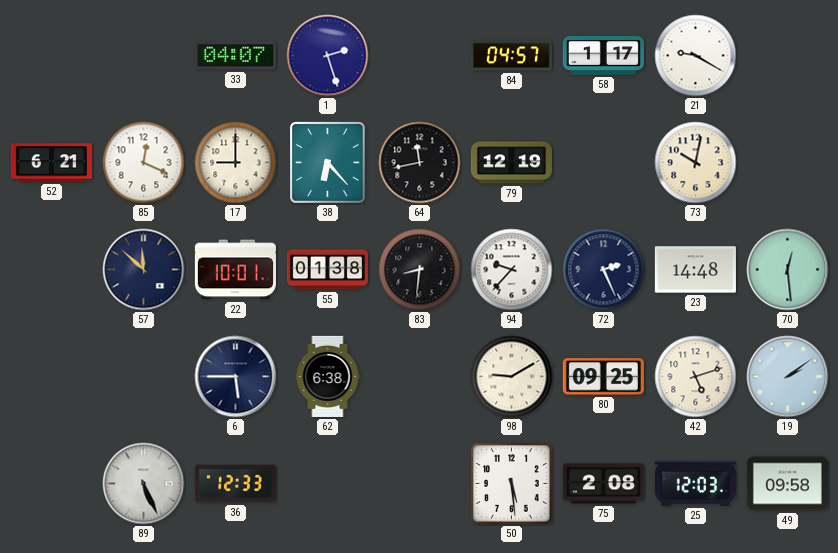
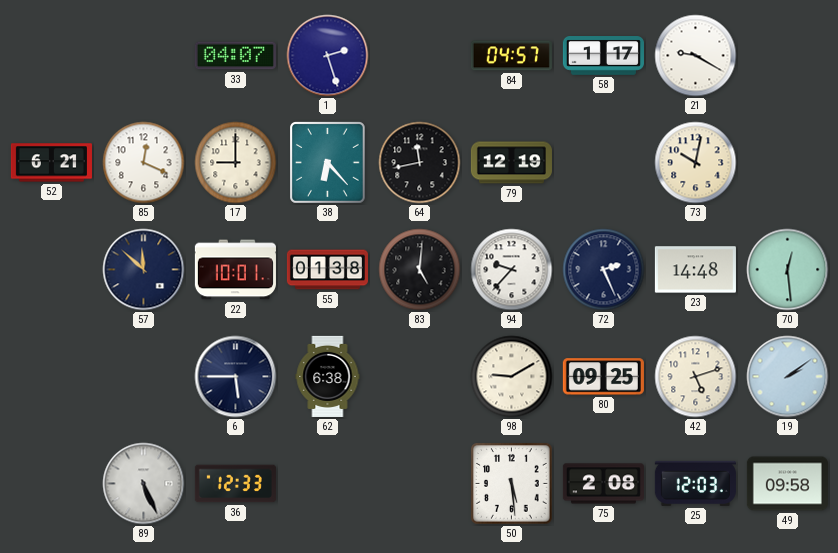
83: 8:31 -> 5:01
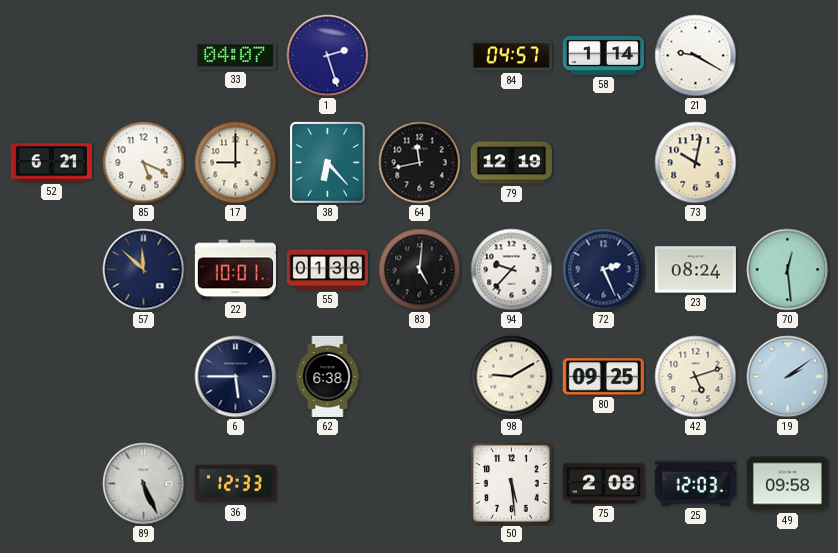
58: 1:17 -> 1:14
85: 12:19 -> 5:19
23: 14:48 -> 08:24
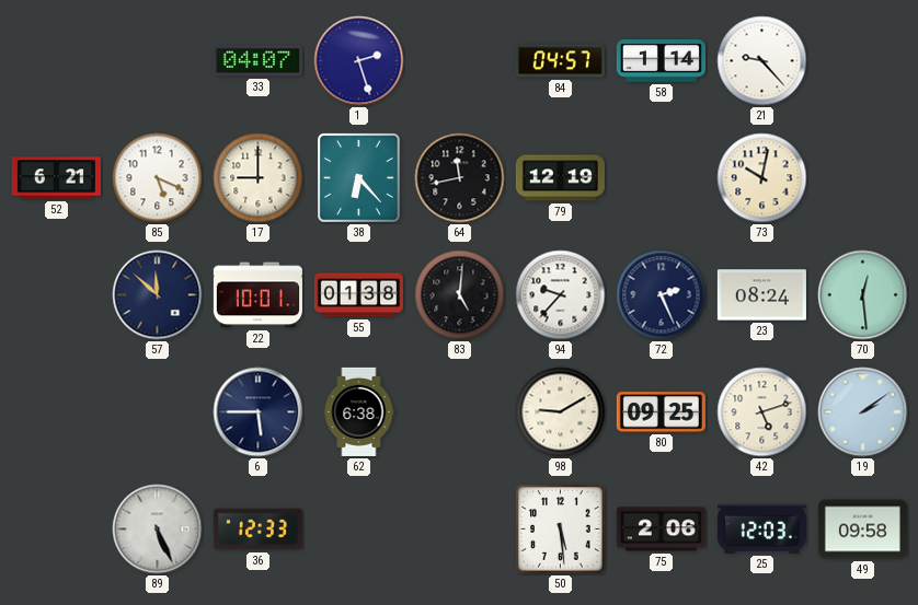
21: 9:20 -> 9:23
75: 2:08 -> 2:06
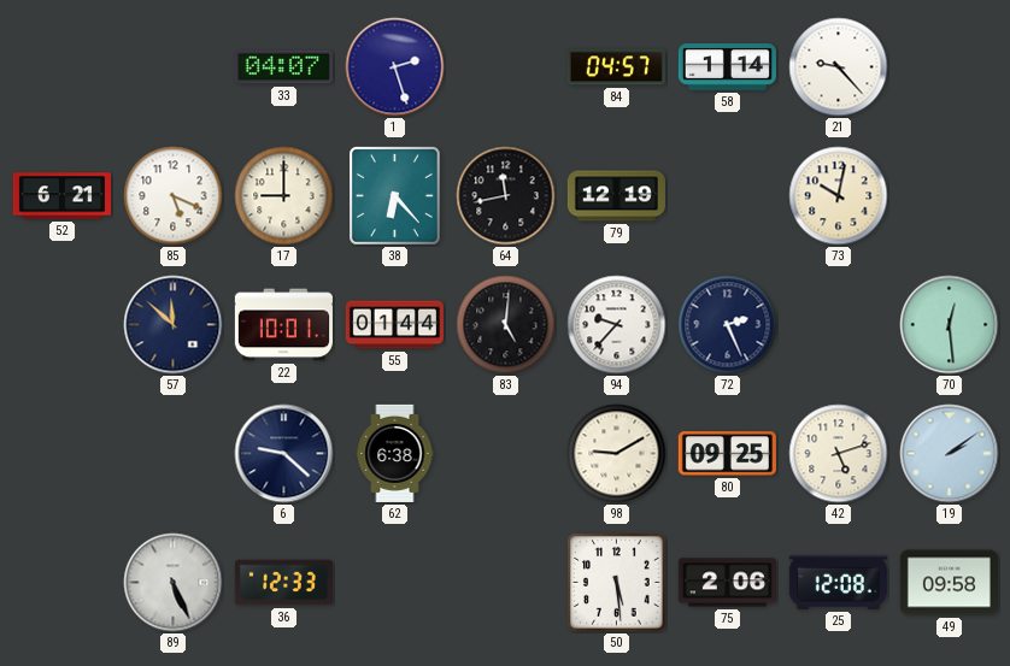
55: 01:38 -> 01:44
23: 08:24 -> none
6: 5:45 -> 9:22
25: 12:03 -> 12:08
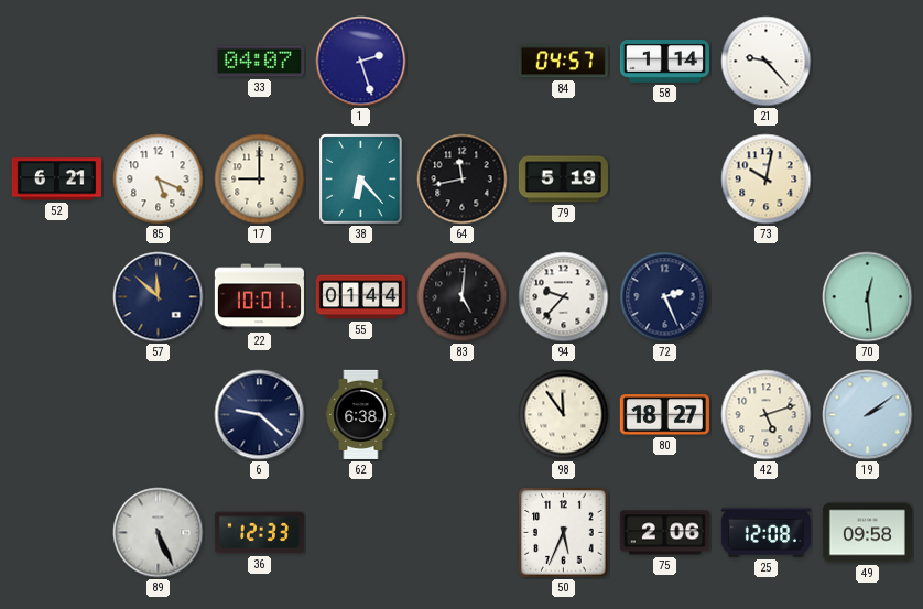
79: 12:19 -> 5:19
98: 9:10 -> 11:54
80: 09:25 -> 18:27
50: 5:29 -> 5:34
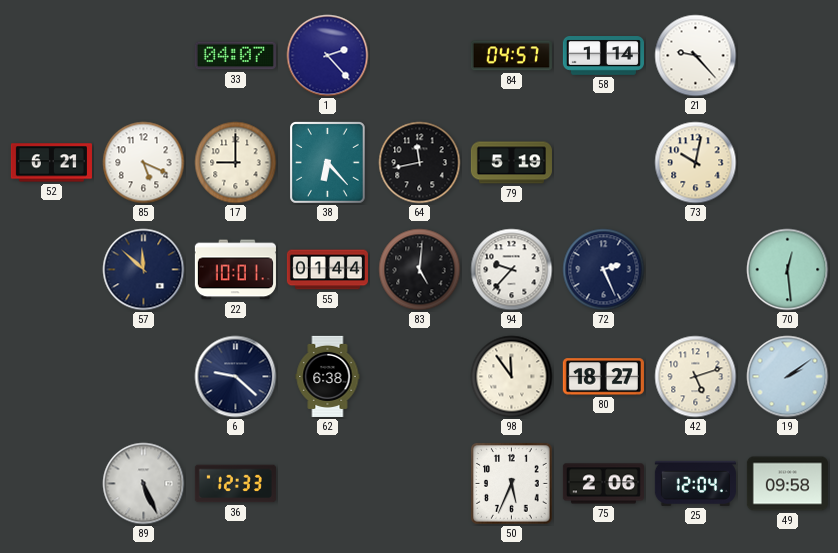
1: 2:27 -> 2:23
25: 12:08 -> 12:04
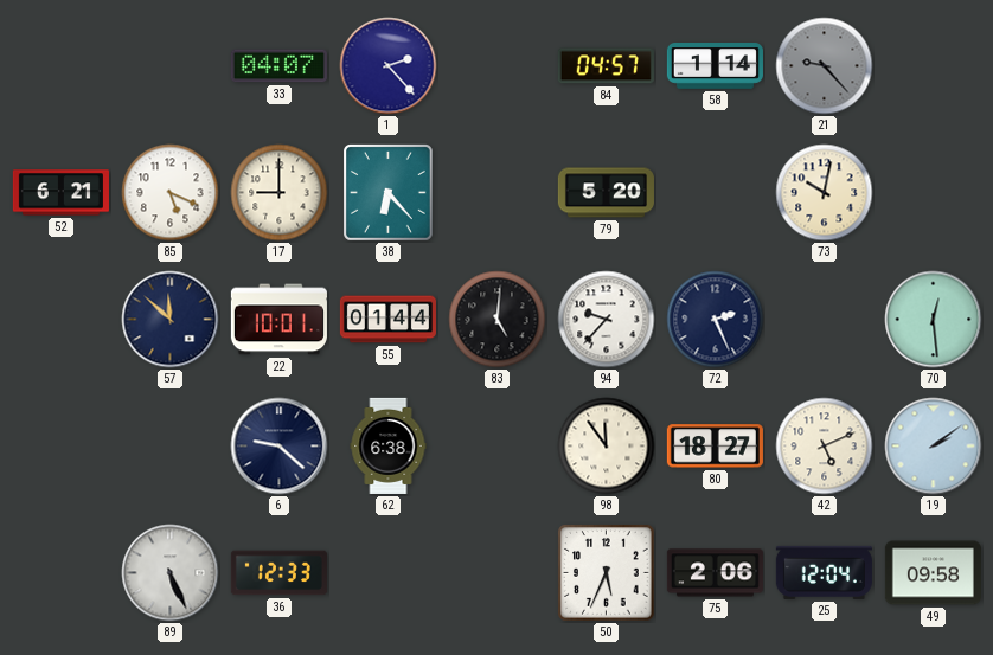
21 dial: white -> grey
64: 11:43 -> none
79: 5:19 -> 5:20
42: 5:12 -> 5:11
